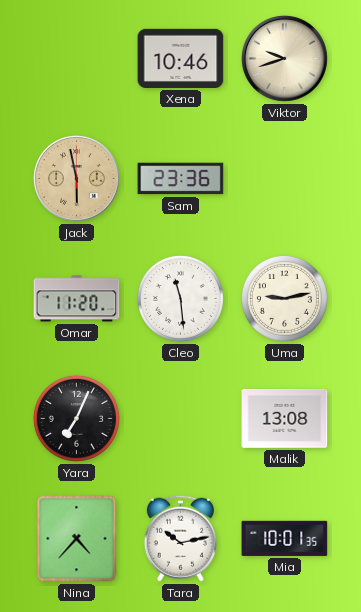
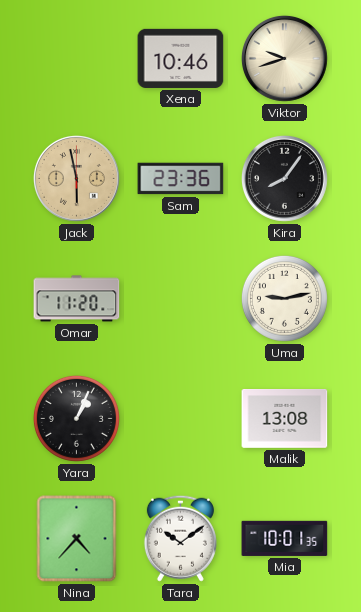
Kira: none -> 8:06
Cleo: 11:29 -> none
Yara: 7:04 -> 1:04
Tara: 10:13 -> 10:09
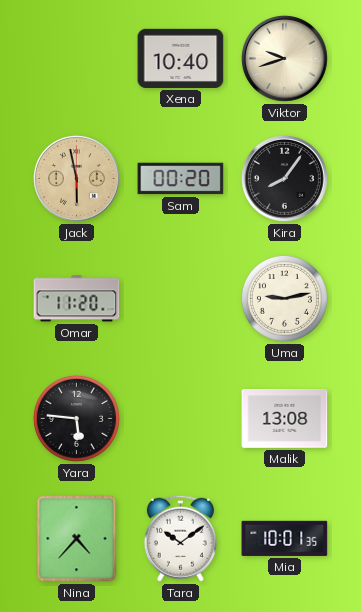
Xena: 10:46 -> 10:40
Sam: 23:36 -> 00:20
Yara: 1:04 -> 5:46
